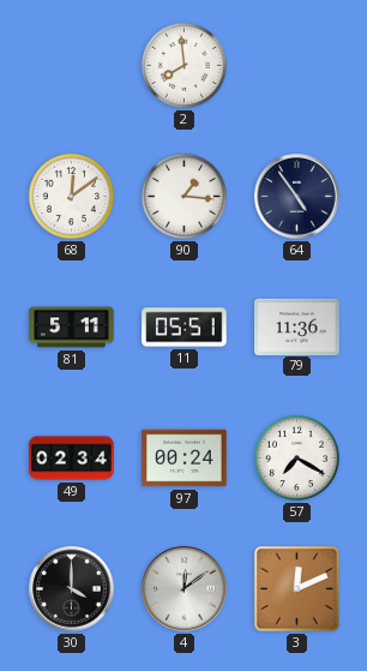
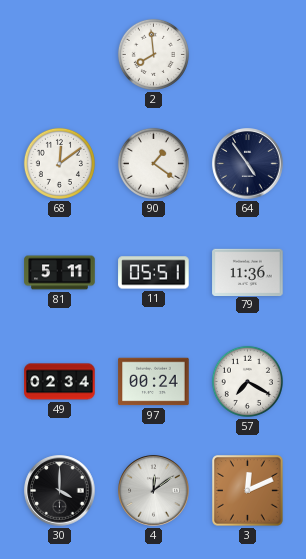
90: 1:16 -> 1:21
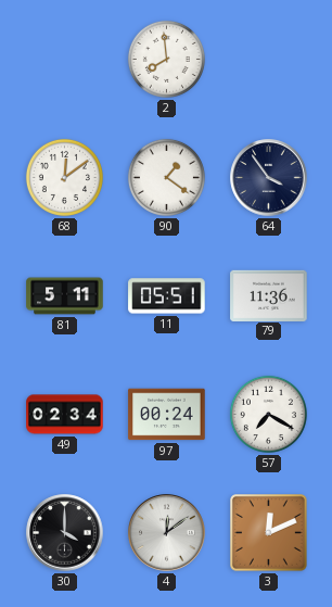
64: 4:54 -> 3:54
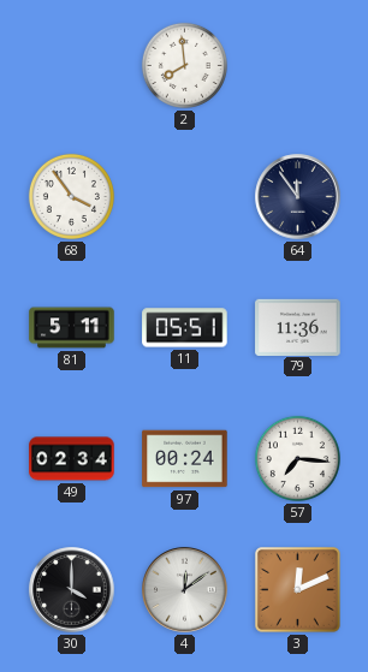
68: 12:09 -> 3:54
90: 1:21 -> none
64: 3:54 -> 11:54
57: 7:20 -> 7:16
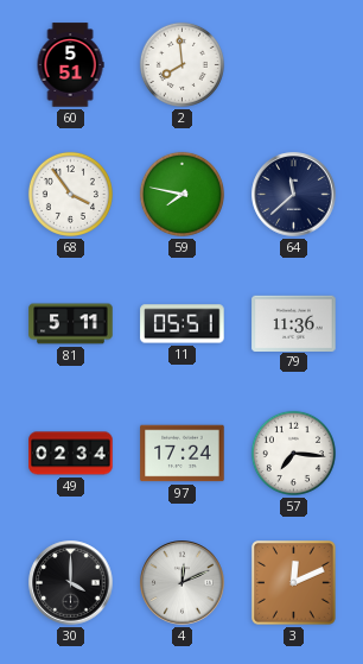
60: none -> 5:51
59: none -> 7:47
64: 11:54 -> 11:38
97: 00:24 -> 17:24
4: 12:09 -> 12:11
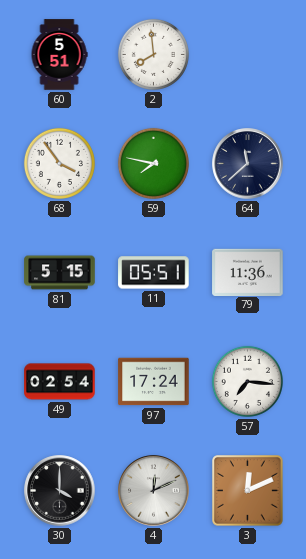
81: 5:11 -> 5:15
49: 02:34 -> 02:54
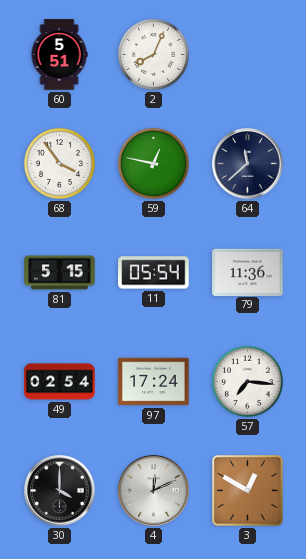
2: 7:59 -> 8:04
59: 7:47 -> 12:47
11: 05:51 -> 05:54
3: 12:11 -> 12:50
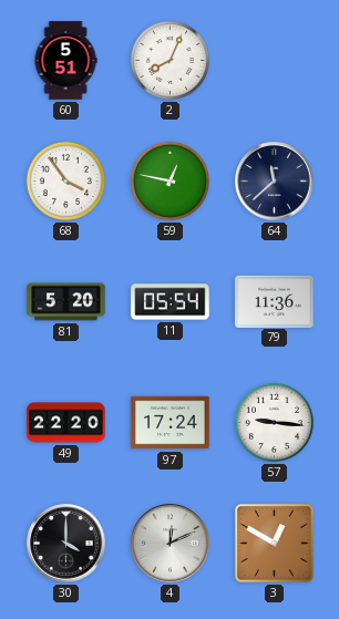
81: 5:15 -> 5:20
49: 02:54 -> 22:20
57: 7:16 -> 9:16
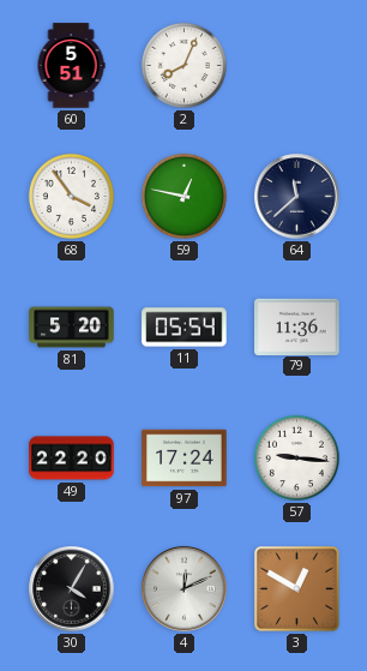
30: 4:00 -> 4:05
